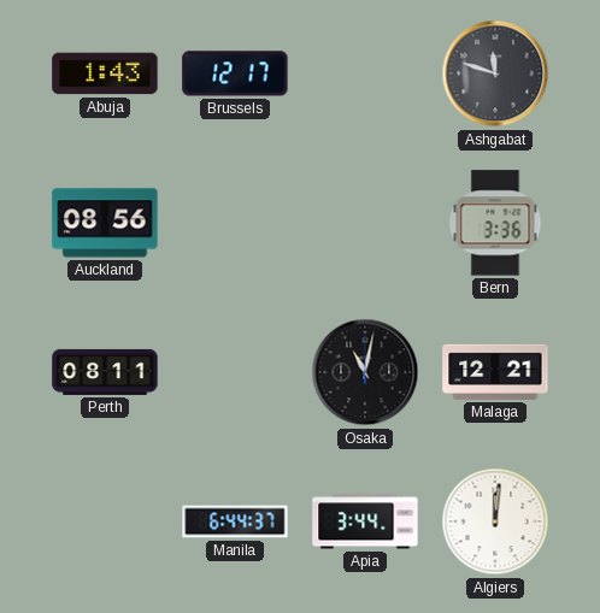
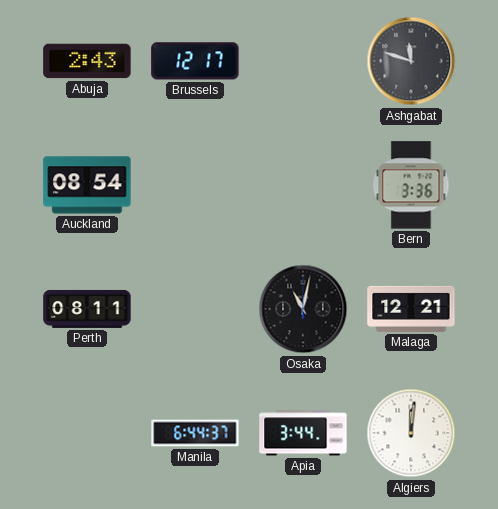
Abuja: 1:43 -> 2:43
Auckland: 08:56 -> 08:54
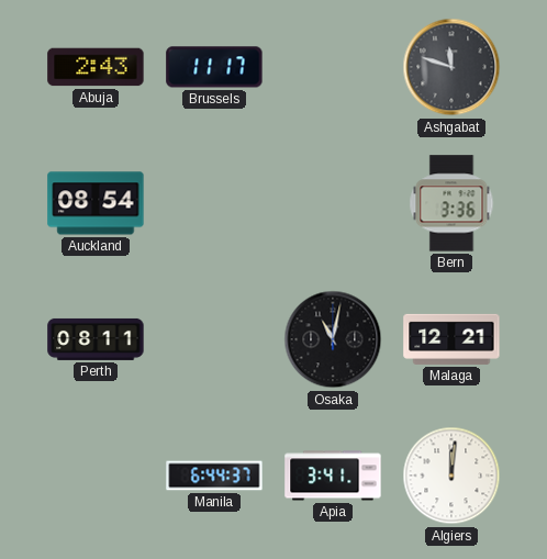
Brussels: 12:17 -> 11:17
Apia: 3:44 -> 3:41
